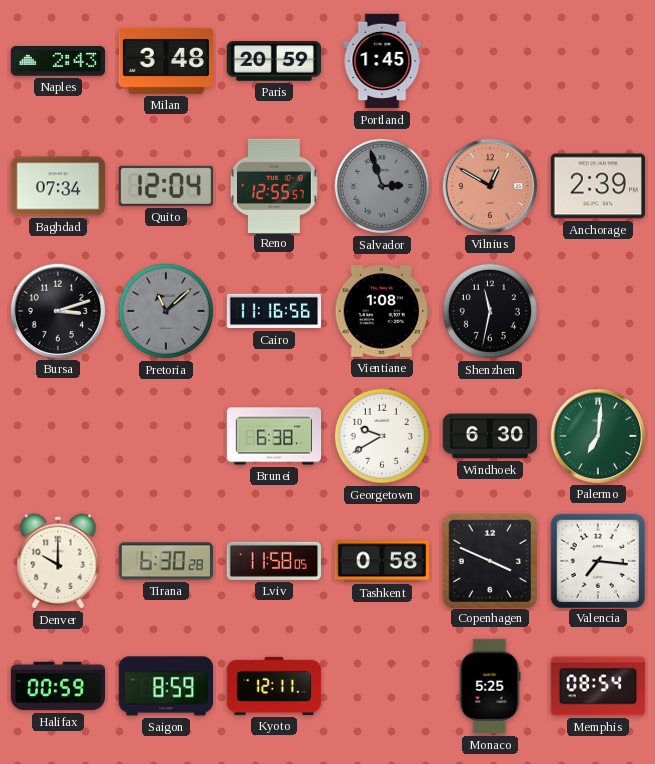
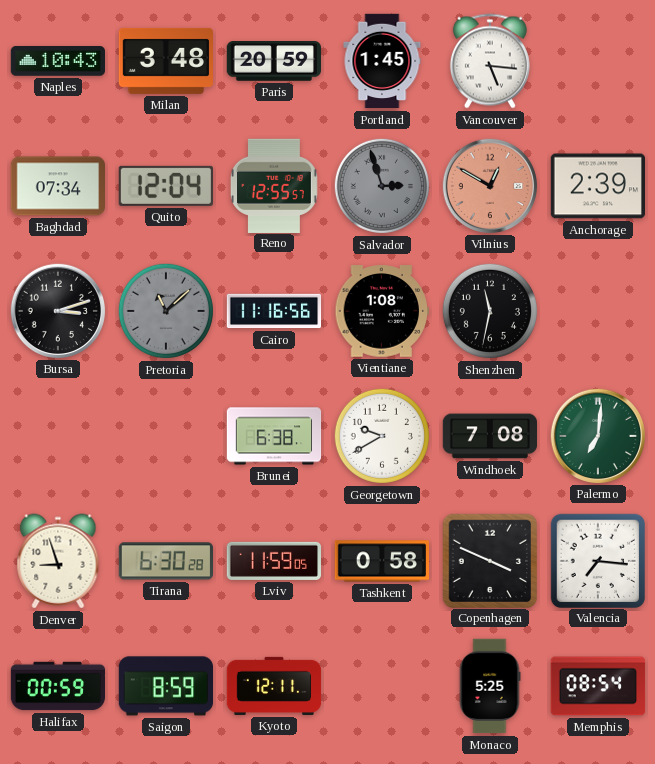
Naples: 2:43 -> 10:43
Vancouver: none -> 5:16
Windhoek: 6:30 -> 7:08
Denver: 10:00 -> 8:57
Lviv: 11:58 -> 11:59
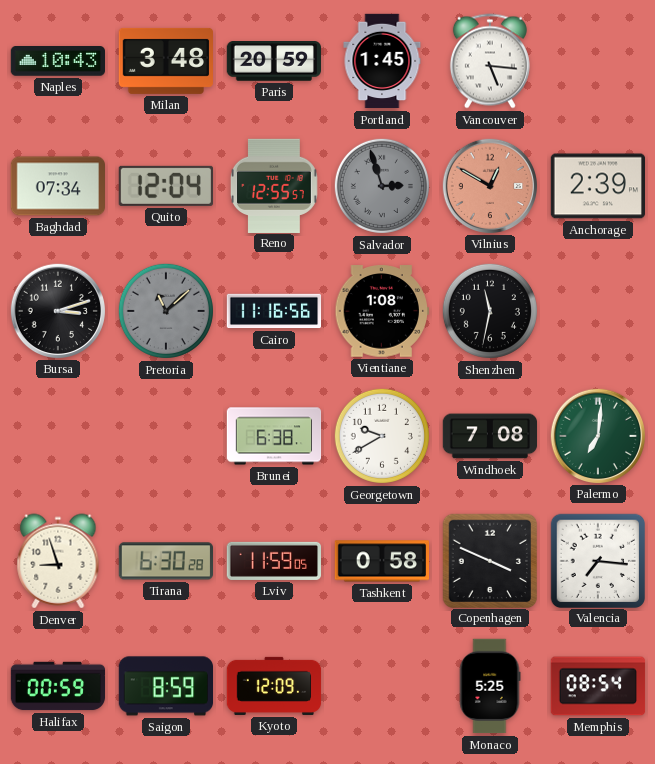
Kyoto: 12:11 -> 12:09
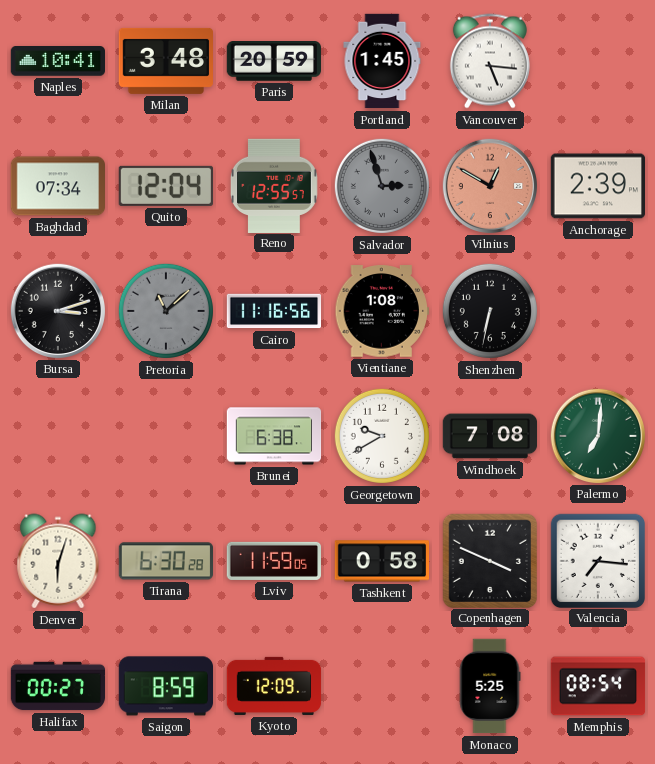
Naples: 10:43 -> 10:41
Shenzhen: 11:32 -> 6:32
Denver: 8:57 -> 6:03
Halifax: 00:59 -> 00:27
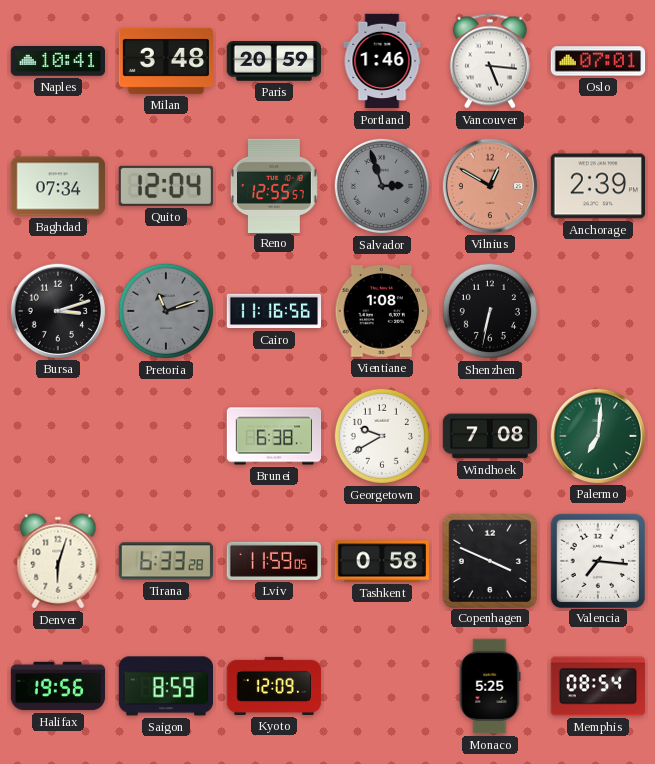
Portland: 1:45 -> 1:46
Oslo: none -> 07:01
Pretoria: 11:08 -> 11:12
Tirana: 6:30 -> 6:33
Halifax: 00:27 -> 19:56
